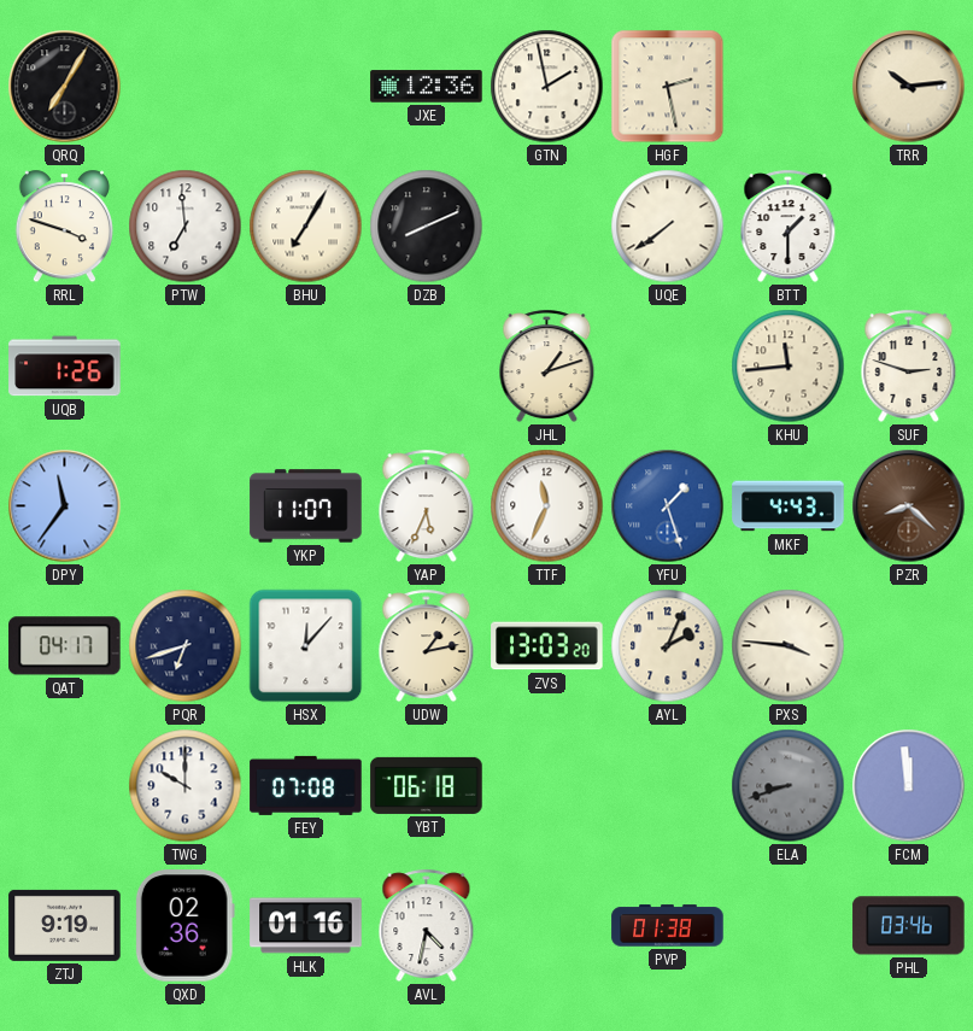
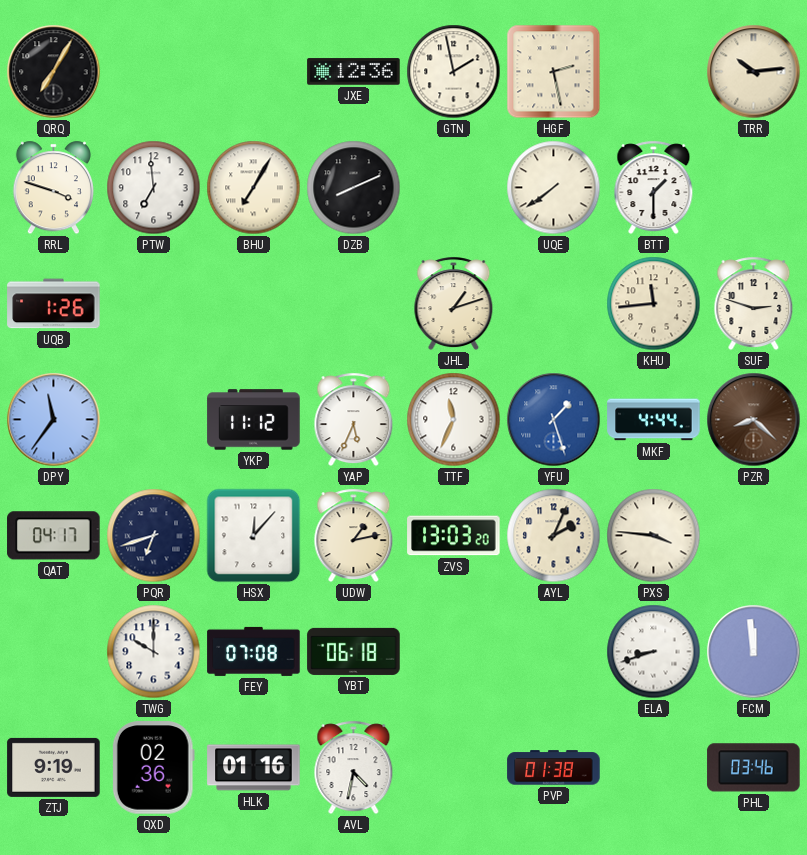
YKP: 11:07 -> 11:12
MKF: 4:43 -> 4:44
ELA dial: grey -> white
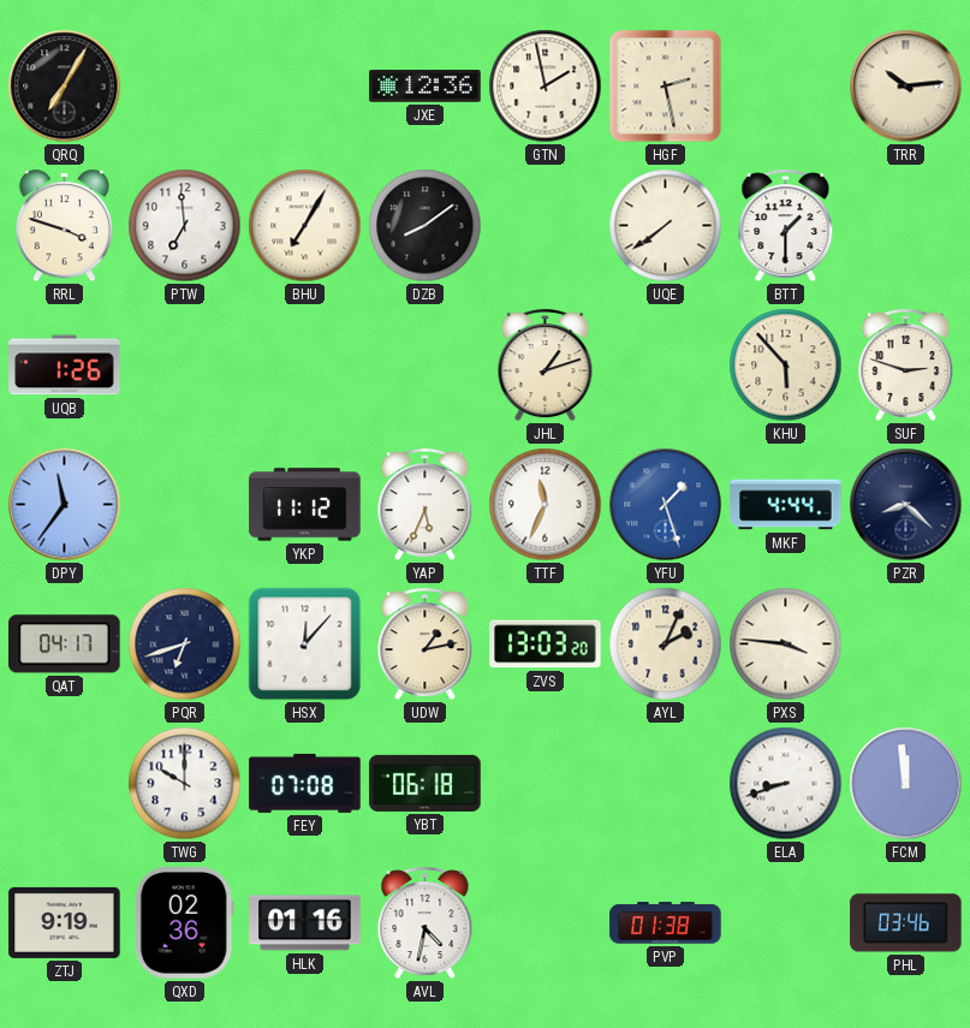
DZB: 8:11 -> 8:09
KHU: 11:44 -> 5:53
PZR dial: brown -> navy
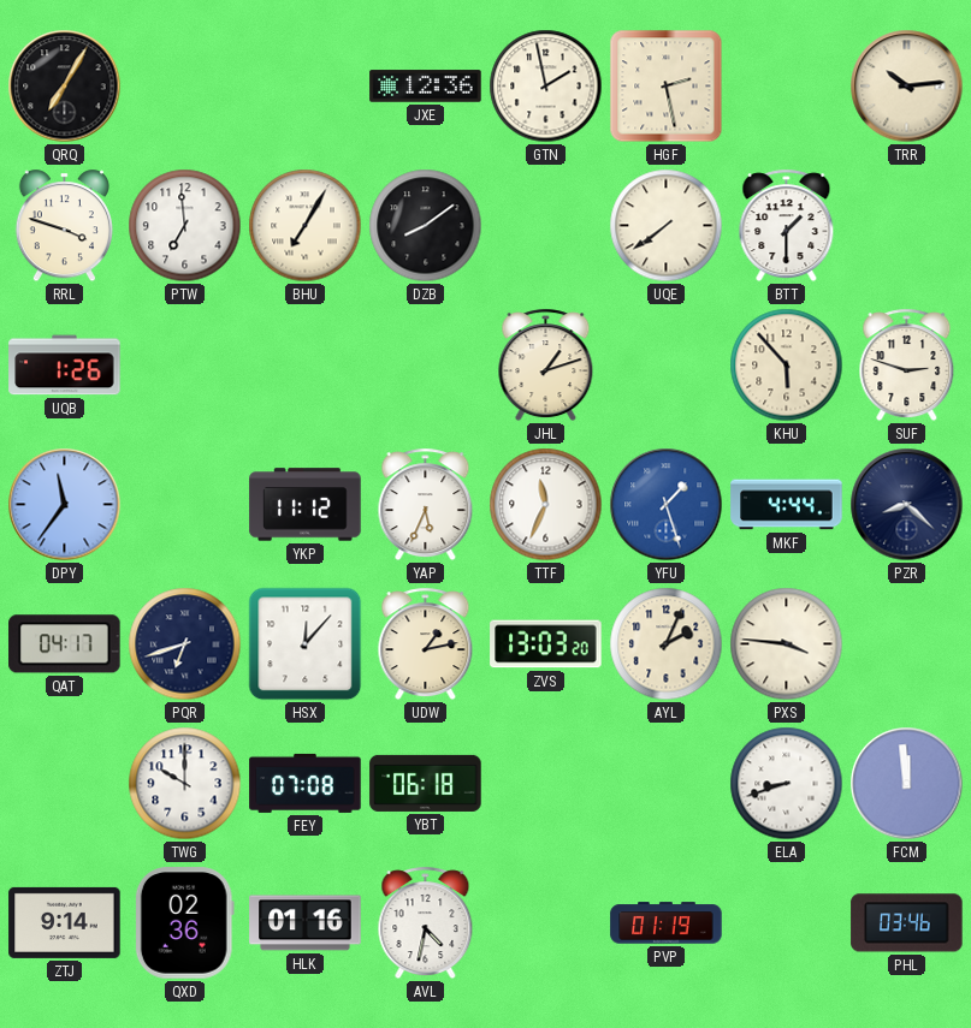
ZTJ: 9:19 -> 9:14
PVP: 01:38 -> 01:19
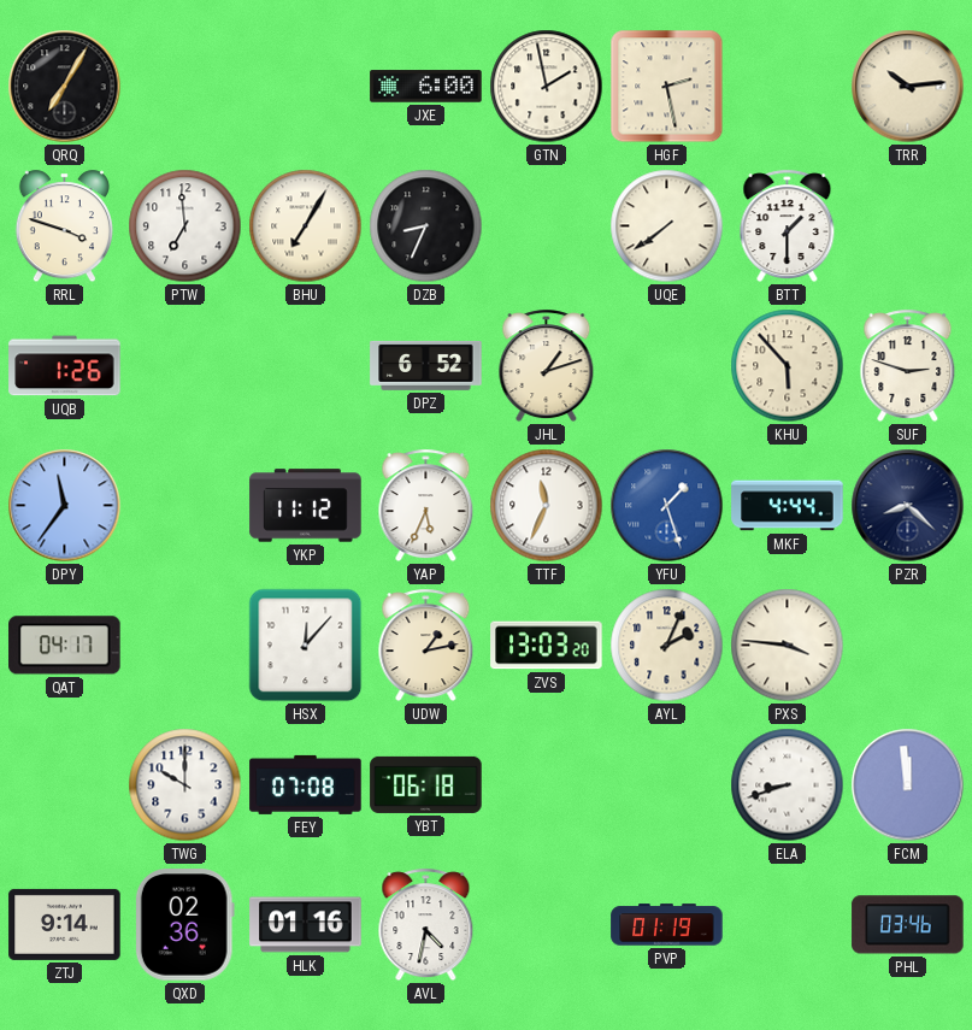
JXE: 12:36 -> 6:00
DZB: 8:09 -> 8:34
DPZ: none -> 6:52
PQR: 6:42 -> none
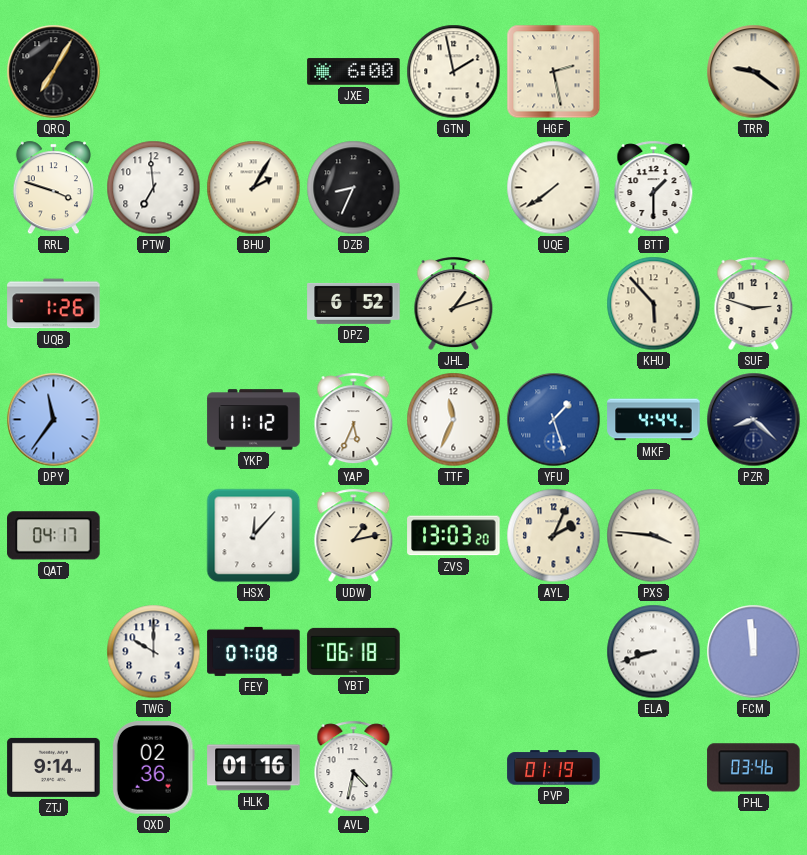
TRR: 10:14 -> 9:21
BHU: 7:05 -> 2:05
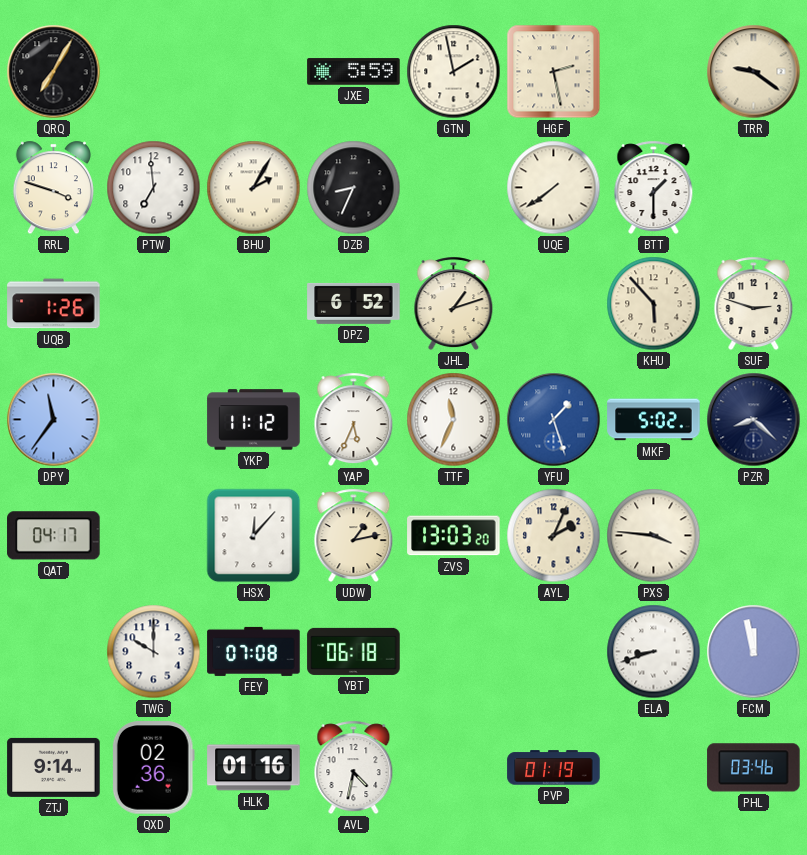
JXE: 6:00 -> 5:59
MKF: 4:44 -> 5:02
FCM: 11:59 -> 11:58
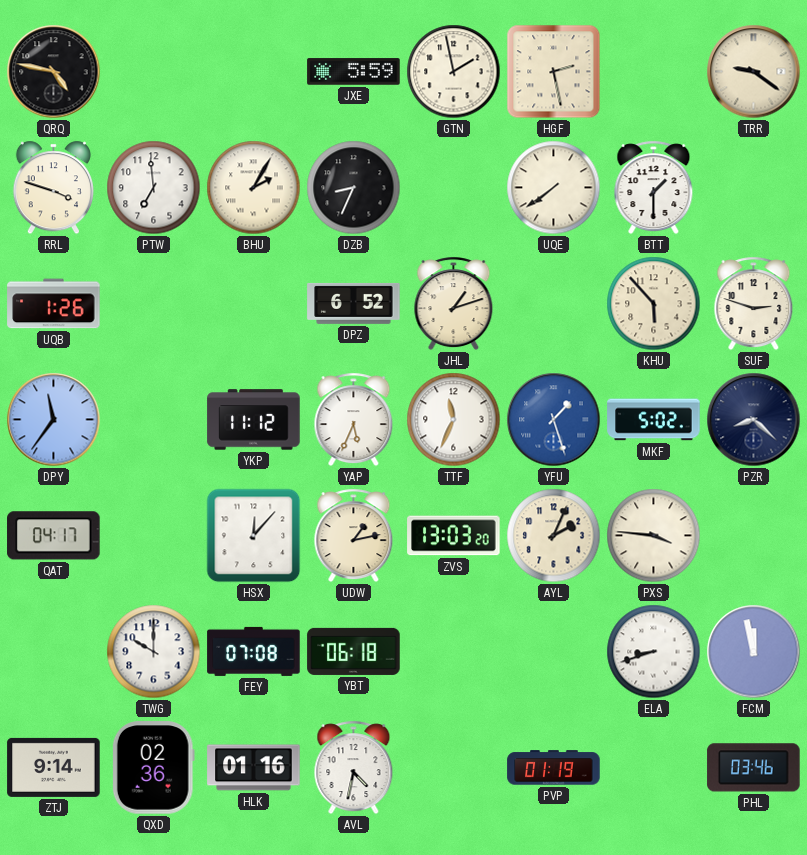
QRQ: 7:05 -> 4:47
